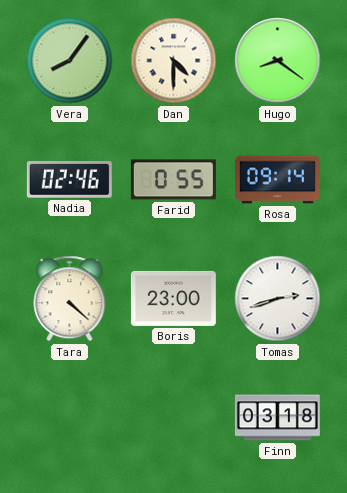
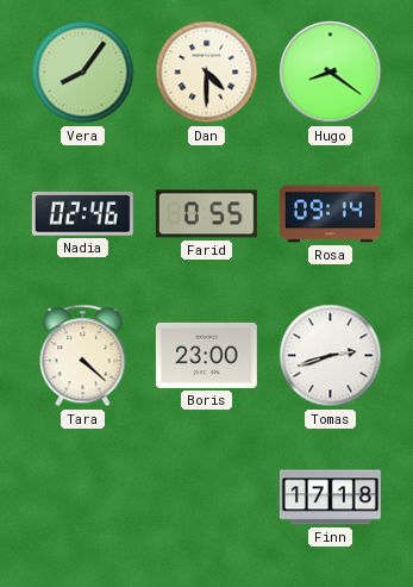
Finn: 03:18 -> 17:18
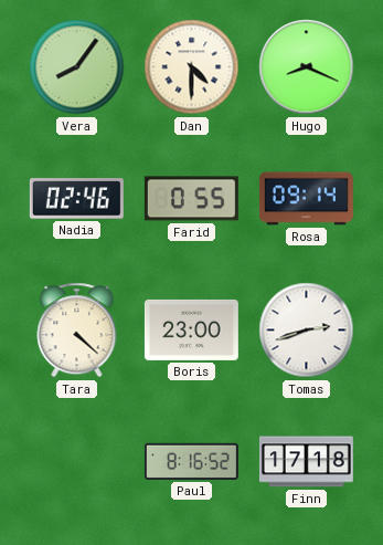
Hugo: 8:21 -> 8:19
Paul: none -> 8:16
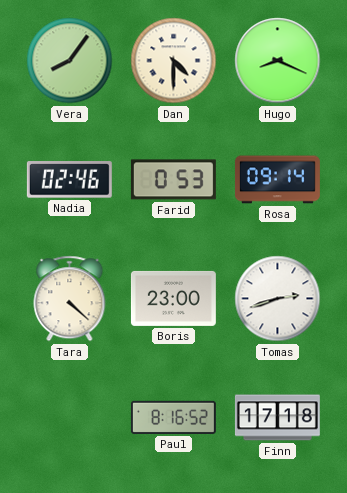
Farid: 0:55 -> 0:53
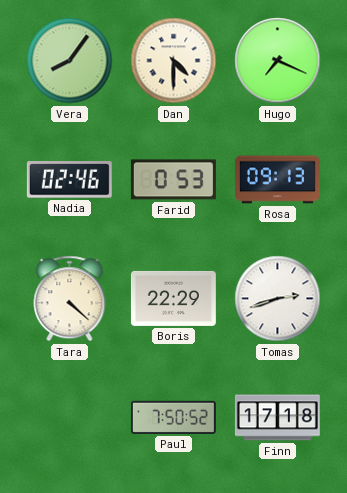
Hugo: 8:19 -> 7:19
Rosa: 09:14 -> 09:13
Boris: 23:00 -> 22:29
Paul: 8:16 -> 7:50
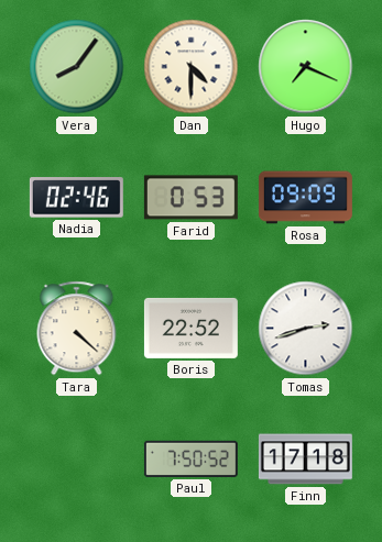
Rosa: 09:13 -> 09:09
Boris: 22:29 -> 22:52
